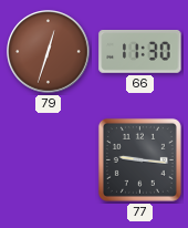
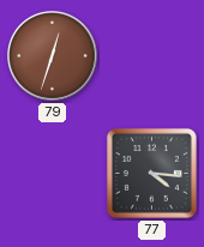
66: 11:30 -> none
77: 9:16 -> 4:16
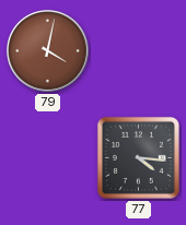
79: 12:33 -> 4:02
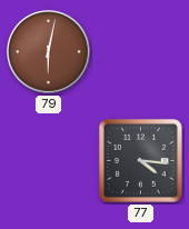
79: 4:02 -> 6:02
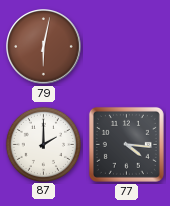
87: none -> 2:00
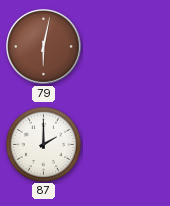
77: 4:16 -> none
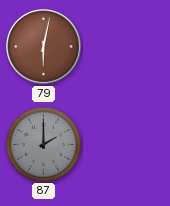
87 dial: white -> grey
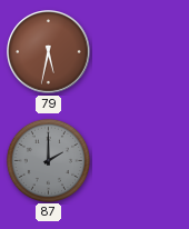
79: 6:02 -> 5:32
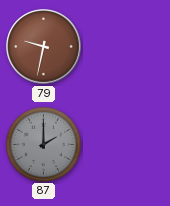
79: 5:32 -> 9:32
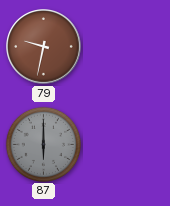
87: 2:00 -> 6:00
